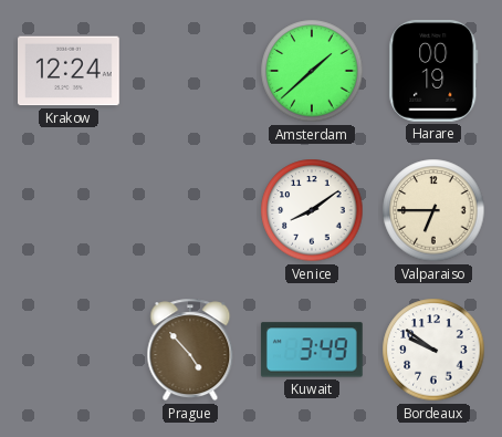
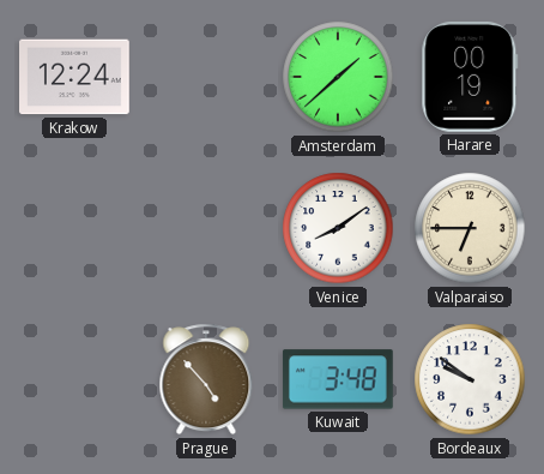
Kuwait: 3:49 -> 3:48
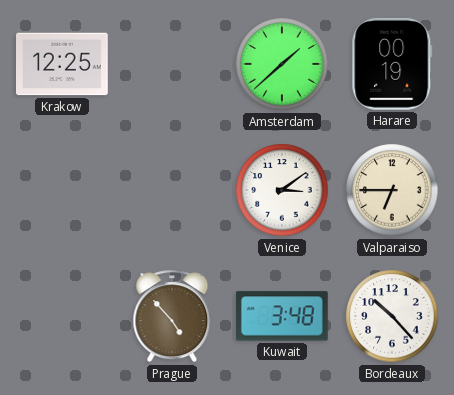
Krakow: 12:24 -> 12:25
Venice: 8:09 -> 3:09
Bordeaux: 9:51 -> 10:23
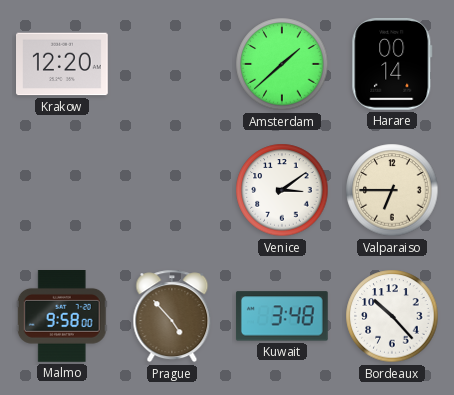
Krakow: 12:25 -> 12:20
Harare: 00:19 -> 00:14
Malmo: none -> 9:58
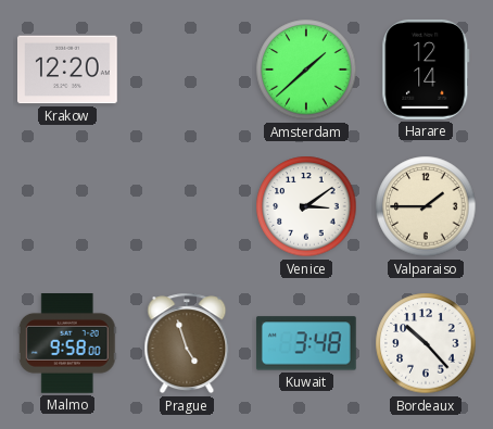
Harare: 00:14 -> 12:14
Valparaiso: 6:45 -> 1:45
Prague: 4:53 -> 4:57
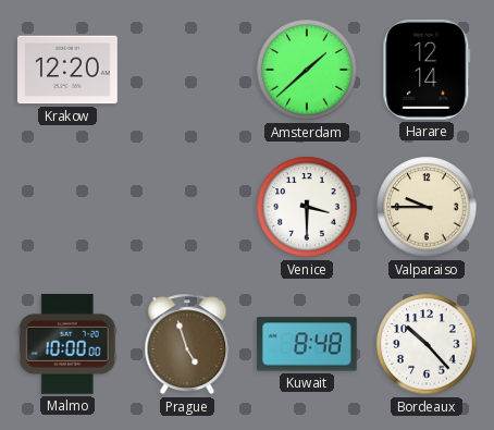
Venice: 3:09 -> 3:30
Valparaiso: 1:45 -> 9:45
Malmo: 9:58 -> 10:00
Kuwait: 3:48 -> 8:48
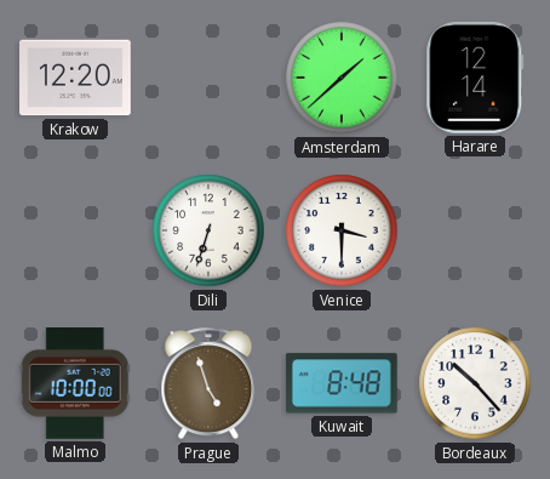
Dili: none -> 6:33
Valparaiso: 9:45 -> none
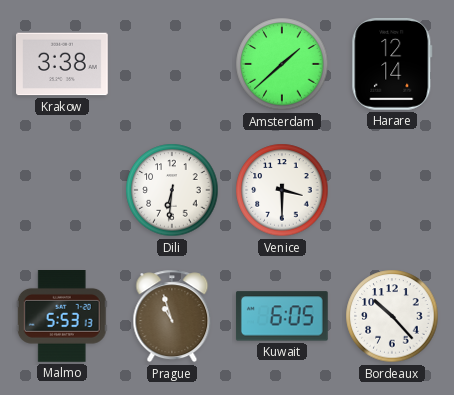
Krakow: 12:20 -> 3:38
Dili: 6:33 -> 6:31
Malmo: 10:00 -> 5:53
Prague: 4:57 -> 10:57
Kuwait: 8:48 -> 6:05
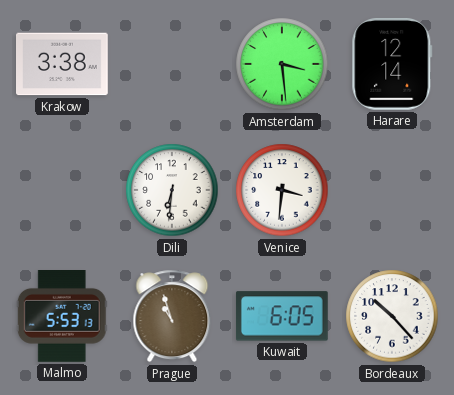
Amsterdam: 1:38 -> 3:29
Venice: 3:30 -> 3:31
